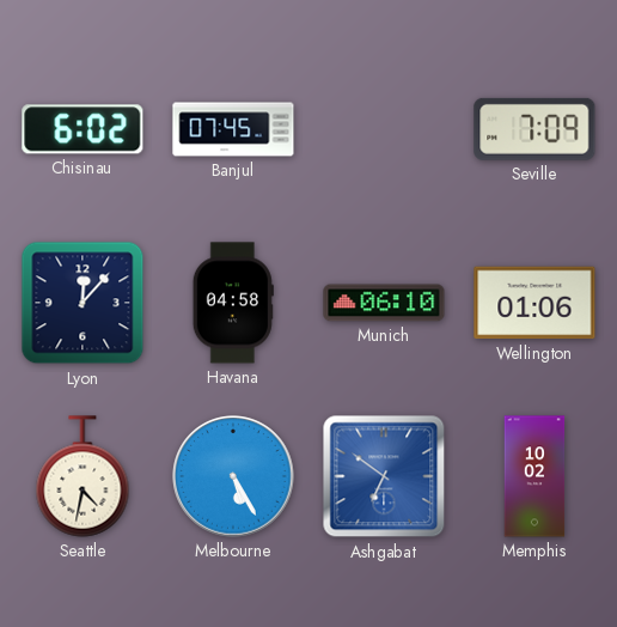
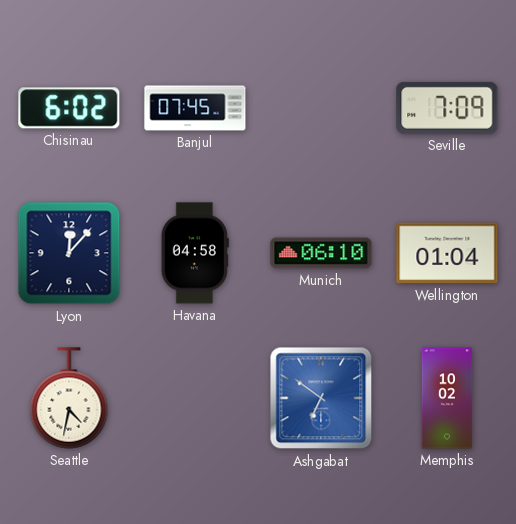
Wellington: 01:06 -> 01:04
Melbourne: 5:25 -> none
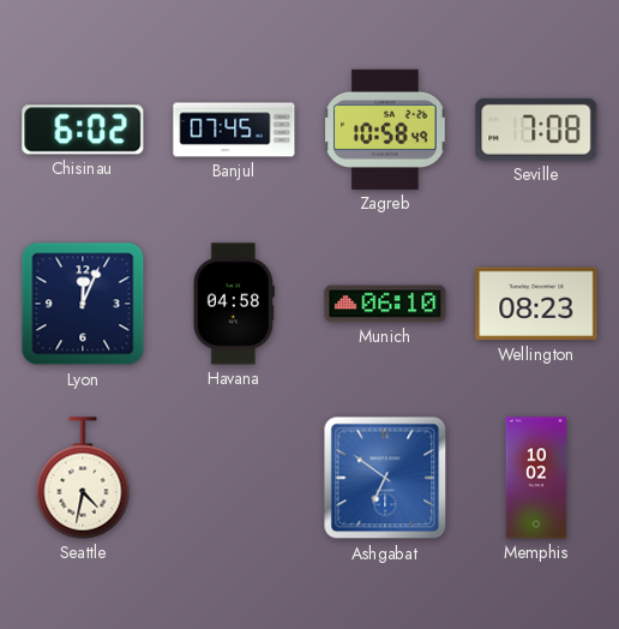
Zagreb: none -> 10:58
Seville: 7:09 -> 7:08
Lyon: 12:07 -> 12:04
Wellington: 01:04 -> 08:23
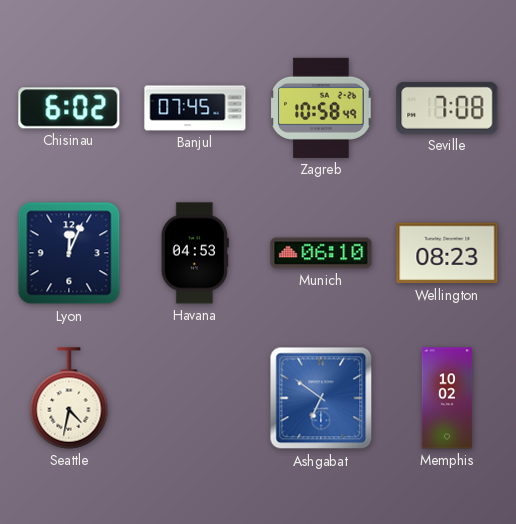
Havana: 04:58 -> 04:53
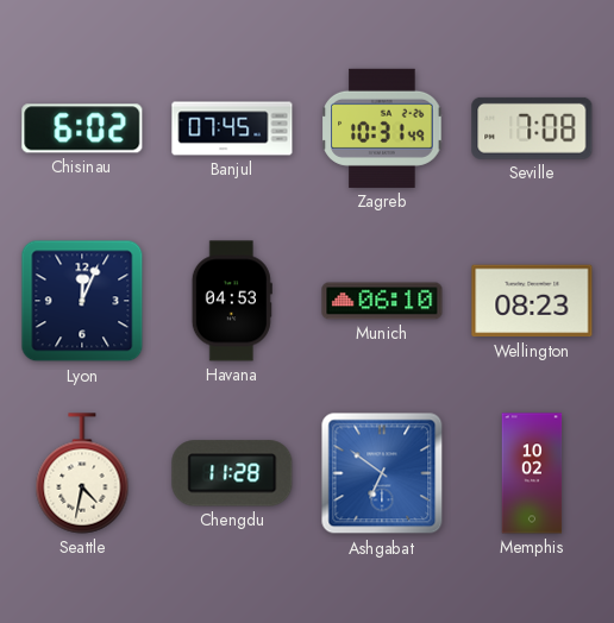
Zagreb: 10:58 -> 10:31
Chengdu: none -> 11:28
